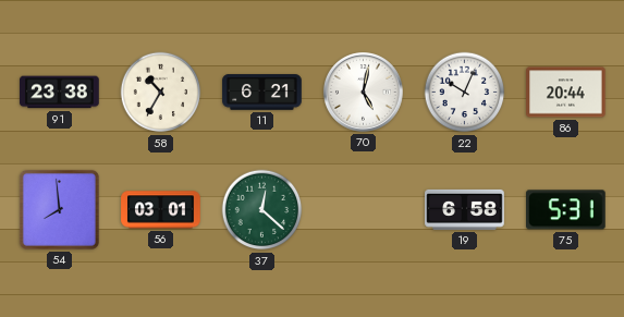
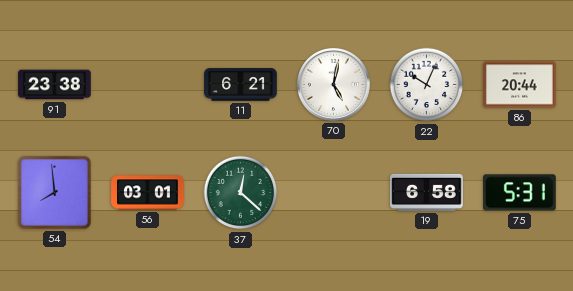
58: 10:35 -> none
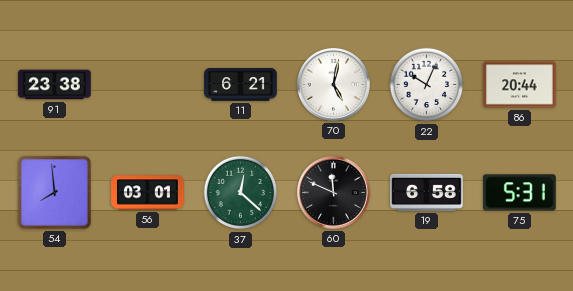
60: none -> 11:49
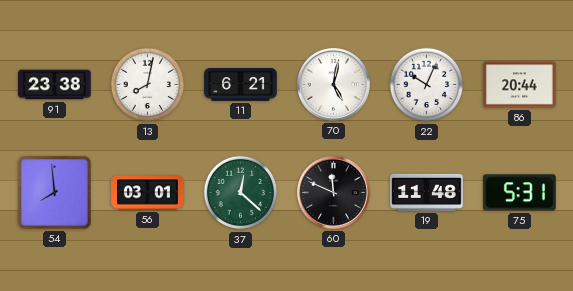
13: none -> 8:02
19: 6:58 -> 11:48
